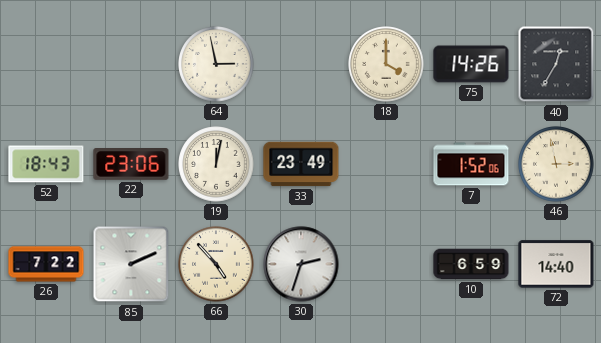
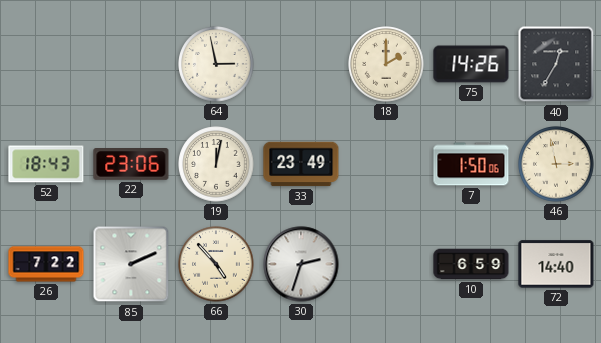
18: 4:00 -> 2:00
7: 1:52 -> 1:50
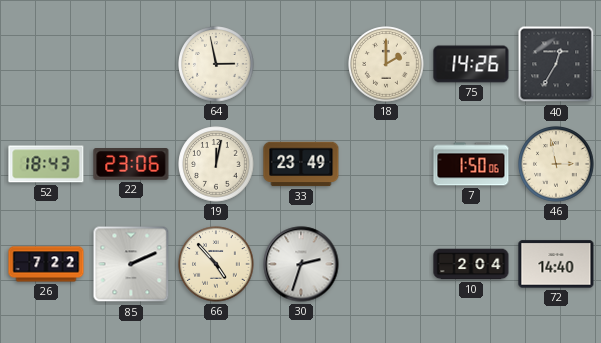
10: 6:59 -> 2:04
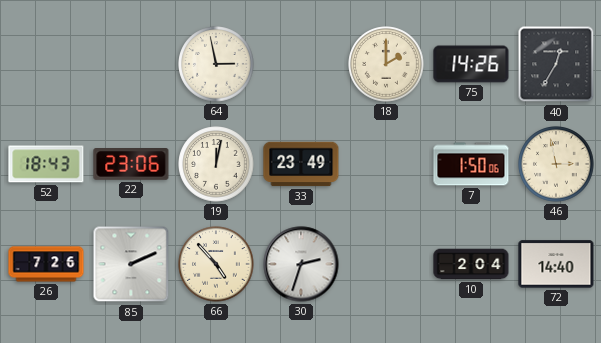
26: 7:22 -> 7:26
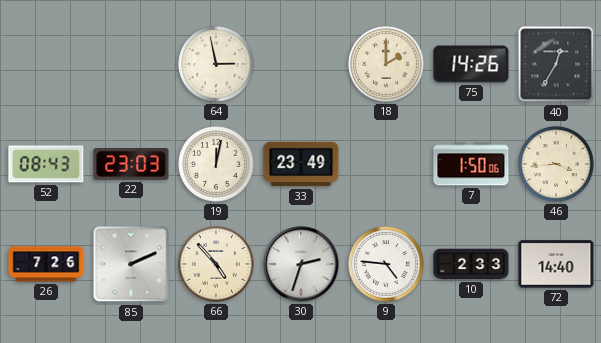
52: 18:43 -> 08:43
22: 23:06 -> 23:03
46: 2:58 -> 3:44
9: none -> 4:46
10: 2:04 -> 2:33
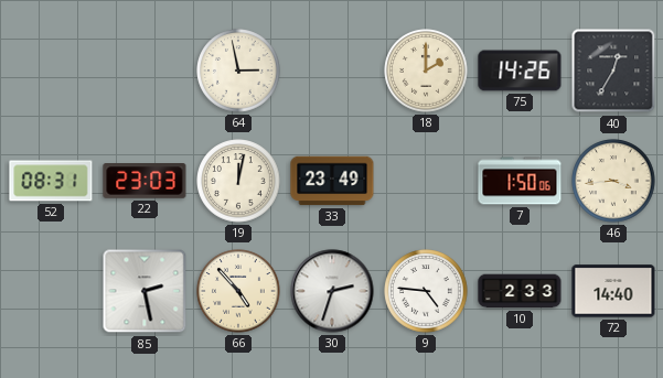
52: 08:43 -> 08:31
26: 7:26 -> none
85: 2:11 -> 2:28
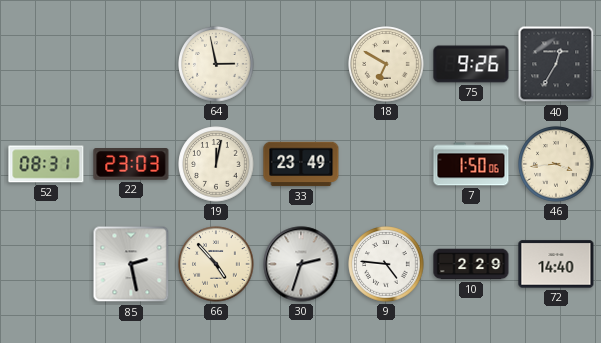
18: 2:00 -> 6:50
75: 14:26 -> 9:26
10: 2:33 -> 2:29
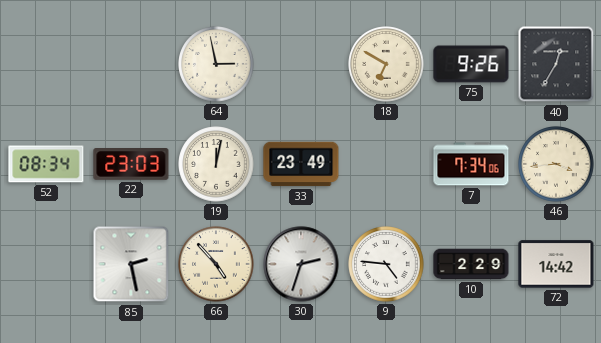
52: 08:31 -> 08:34
7: 1:50 -> 7:34
72: 14:40 -> 14:42
